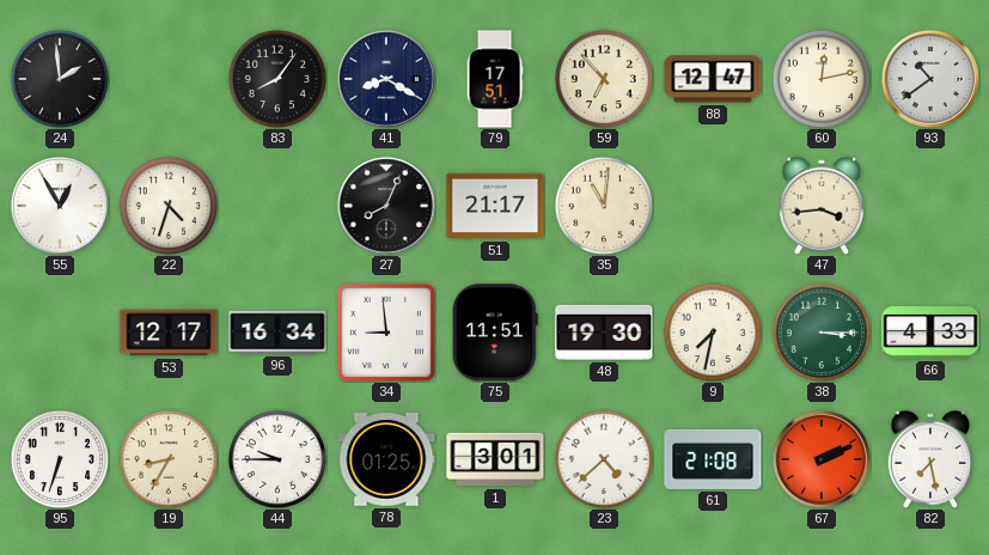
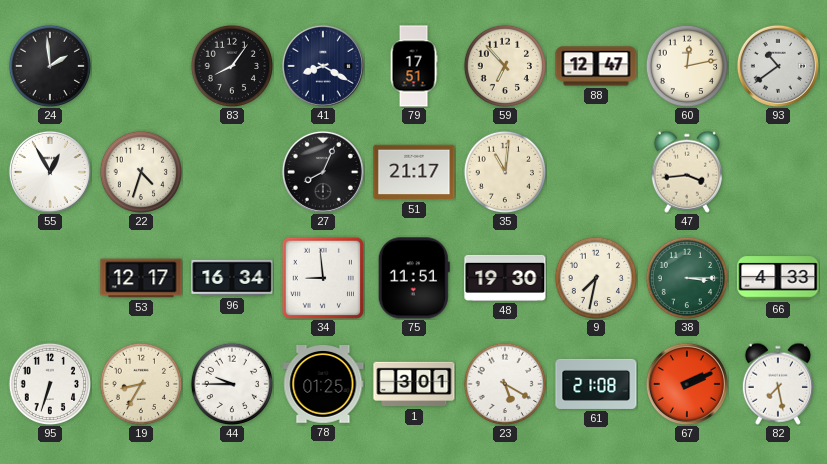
23: 4:38 -> 5:20
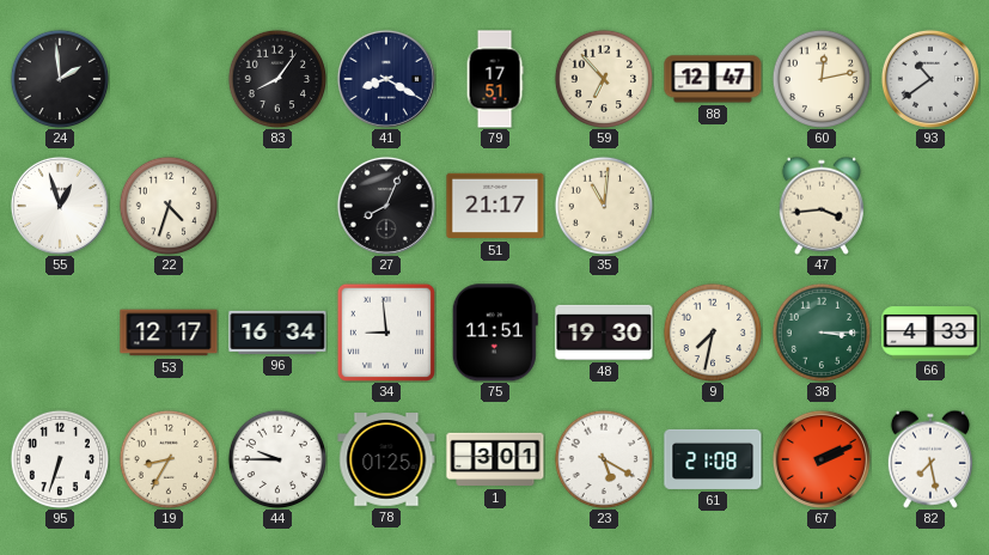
55: 12:55 -> 12:57
